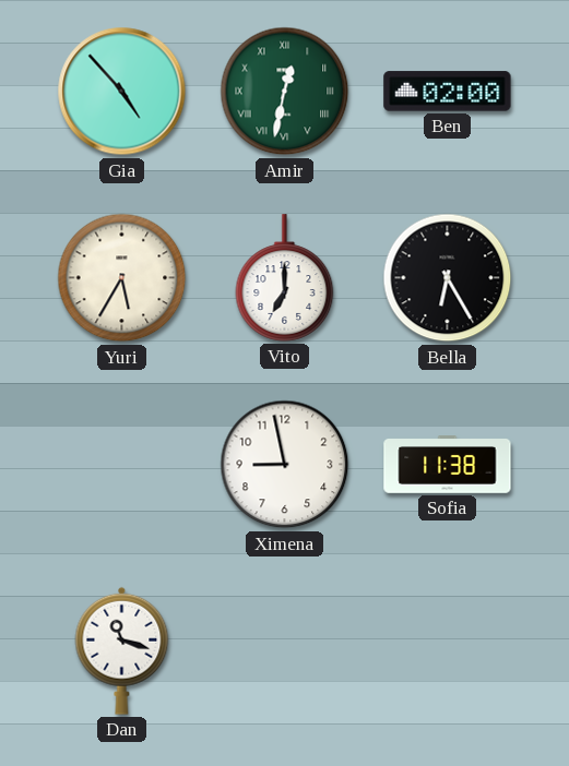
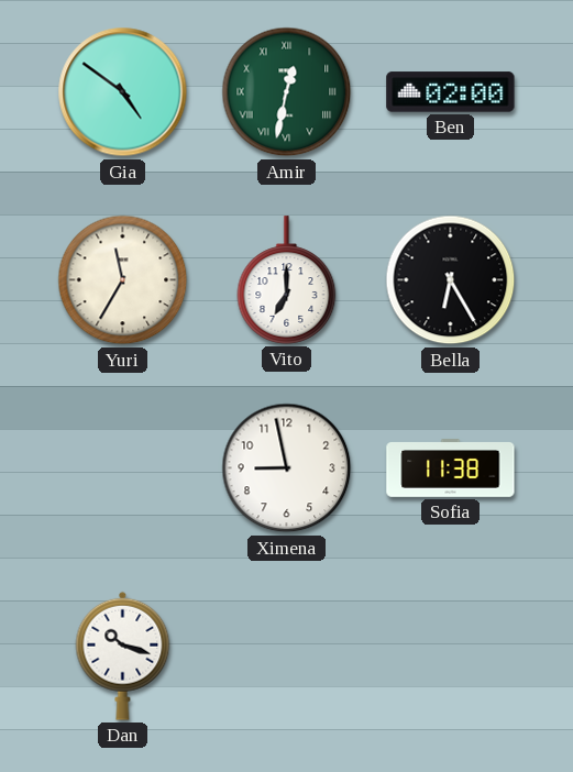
Gia: 4:53 -> 4:51
Yuri: 5:35 -> 11:35
Dan: 11:18 -> 10:18
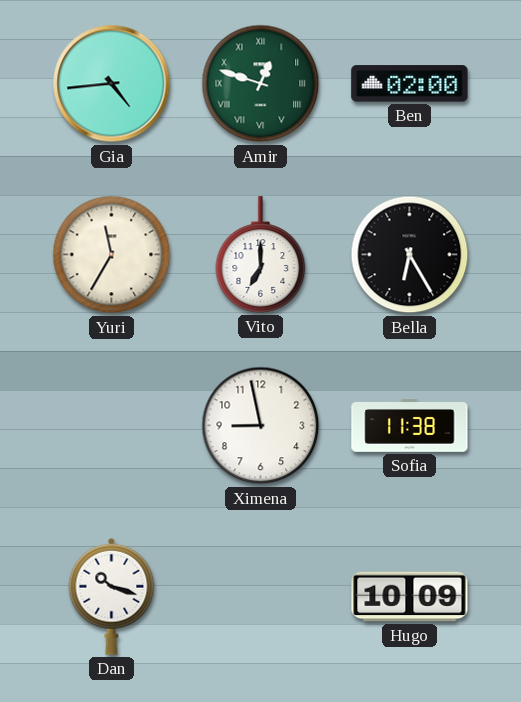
Gia: 4:51 -> 4:44
Amir: 12:32 -> 12:48
Hugo: none -> 10:09
